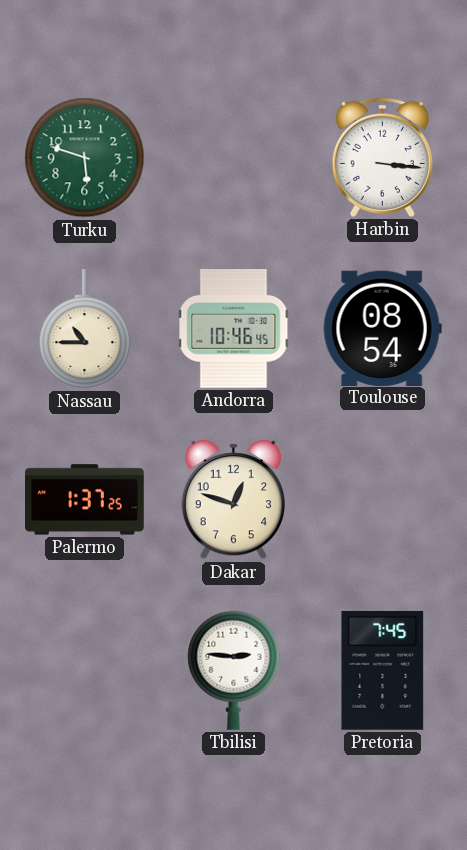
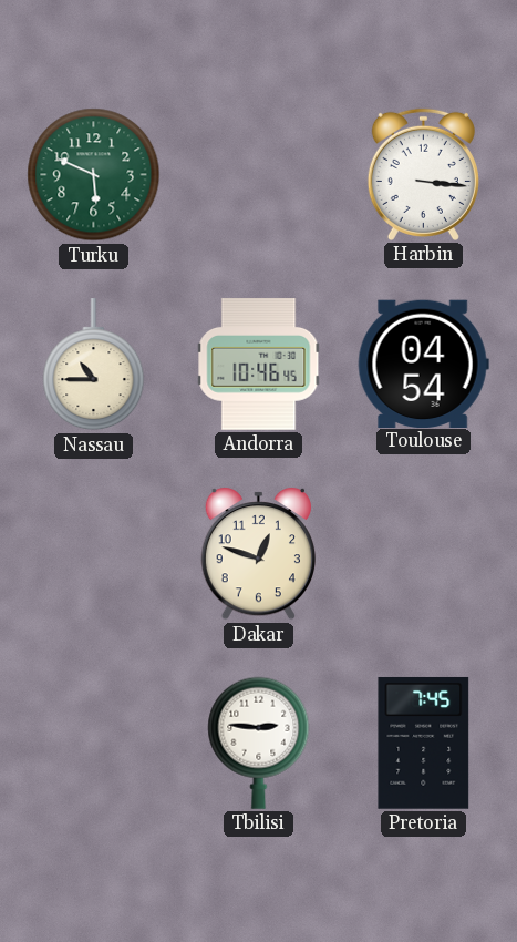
Turku: 5:48 -> 5:49
Toulouse: 08:54 -> 04:54
Palermo: 1:37 -> none
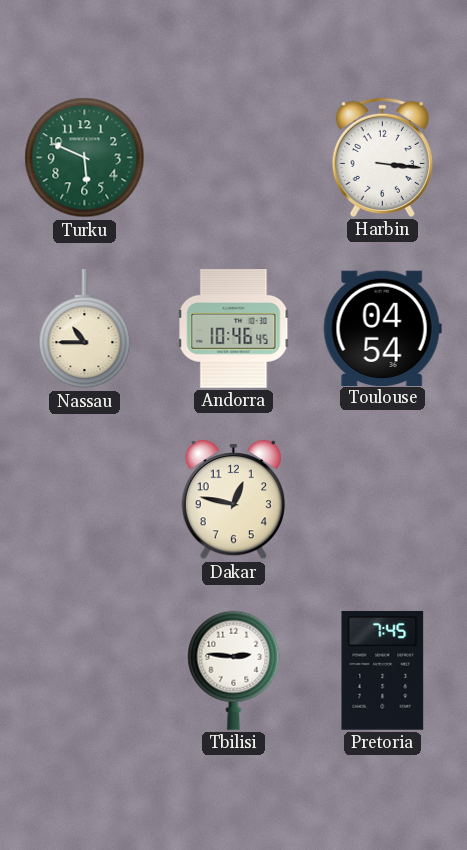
Dakar: 12:48 -> 12:47
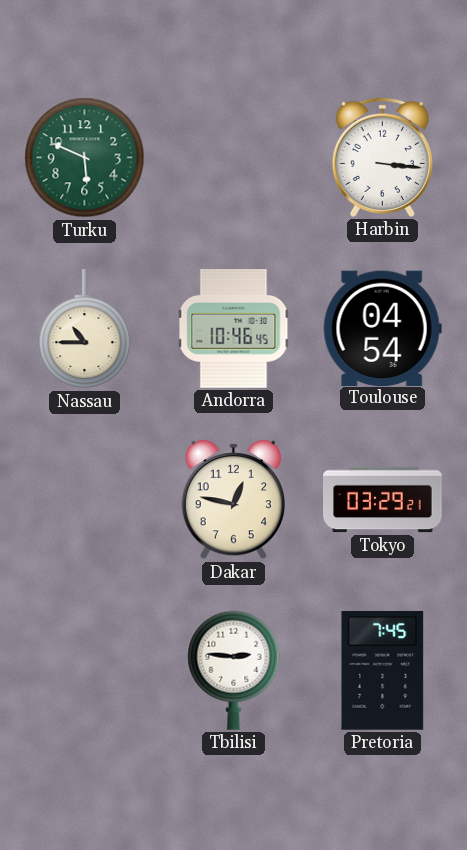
Tokyo: none -> 03:29
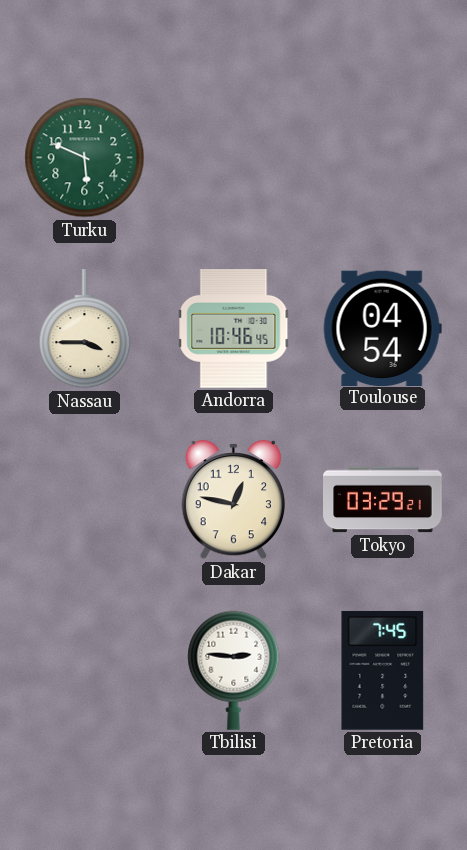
Harbin: 3:16 -> none
Nassau: 10:45 -> 3:45
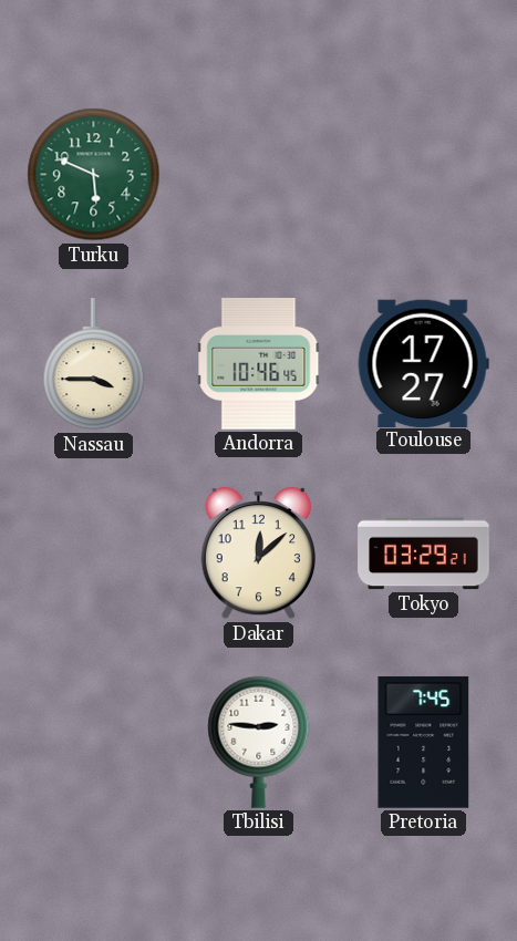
Toulouse: 04:54 -> 17:27
Dakar: 12:47 -> 12:08
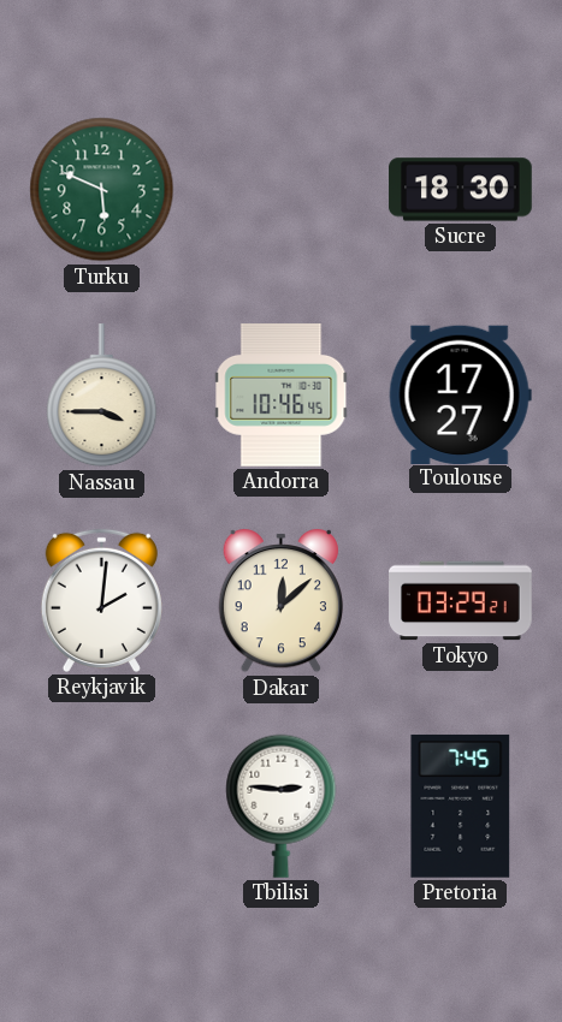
Sucre: none -> 18:30
Reykjavik: none -> 2:01
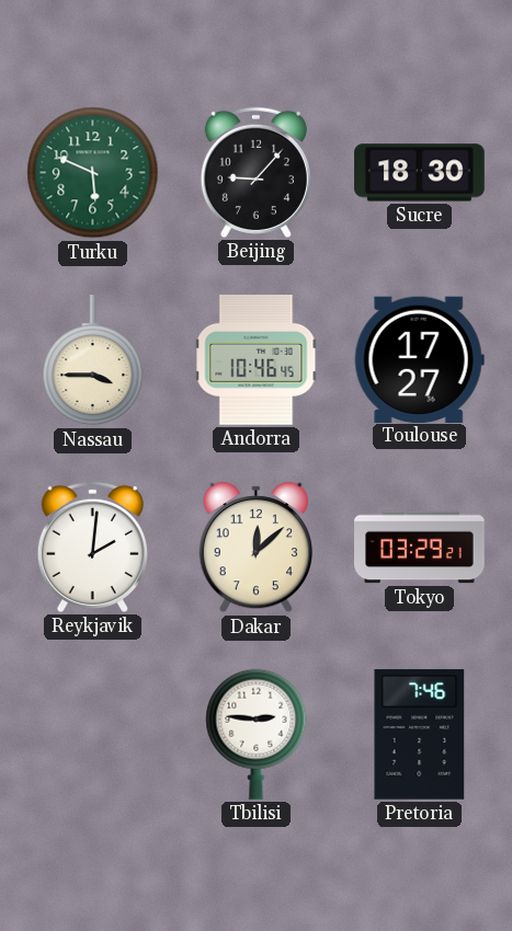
Beijing: none -> 9:07
Pretoria: 7:45 -> 7:46
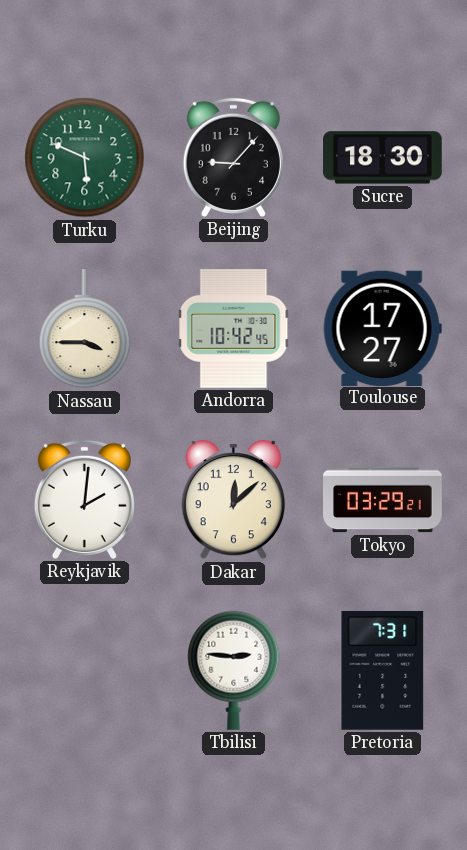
Andorra: 10:46 -> 10:42
Pretoria: 7:46 -> 7:31
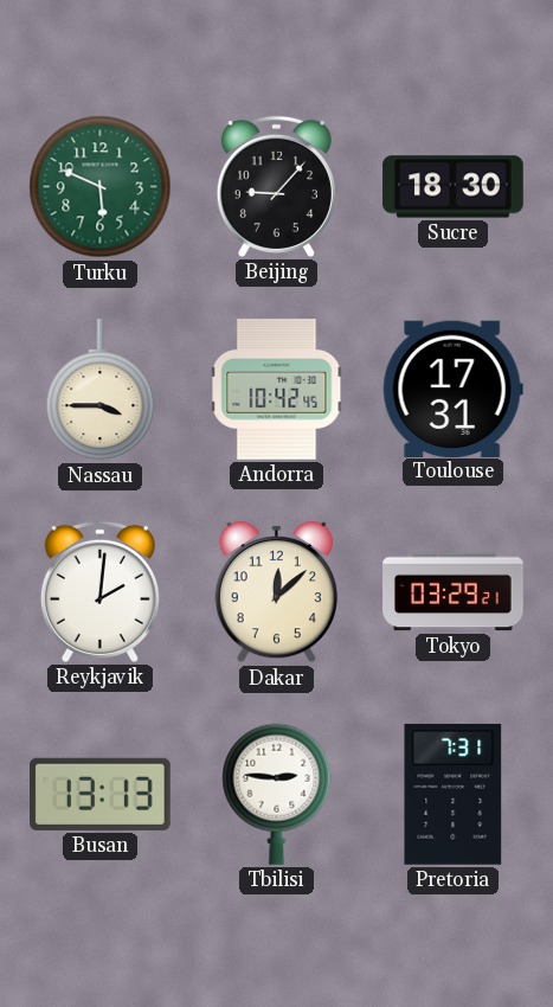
Toulouse: 17:27 -> 17:31
Busan: none -> 13:13
